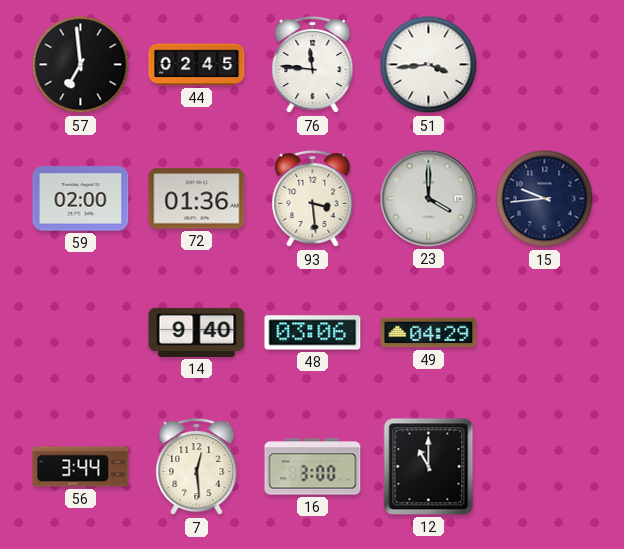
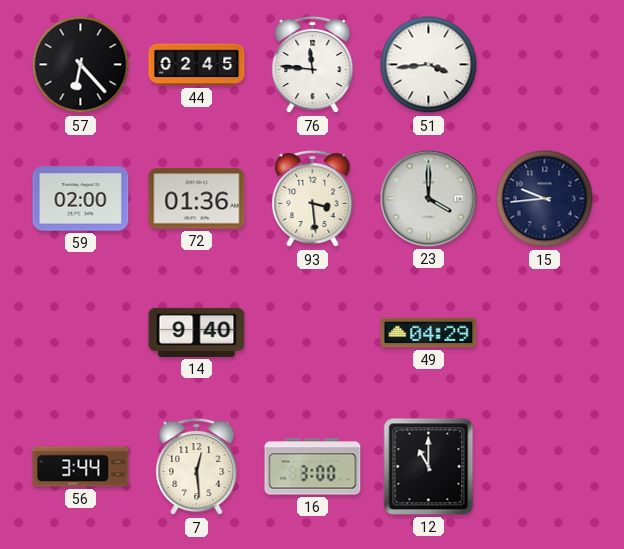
57: 6:59 -> 6:23
48: 03:06 -> none
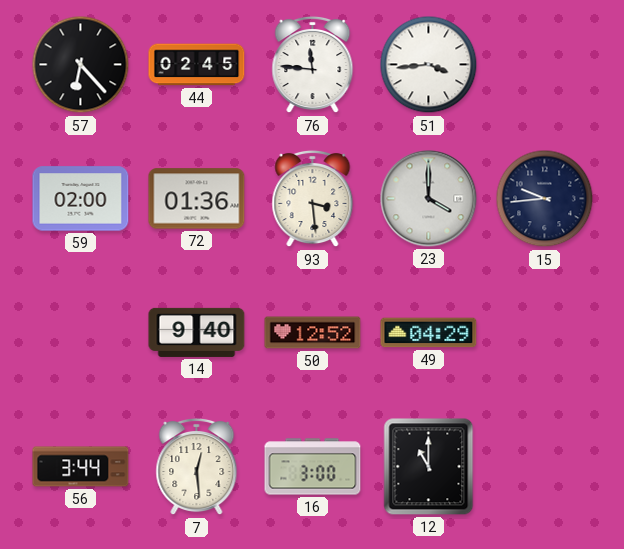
50: none -> 12:52
